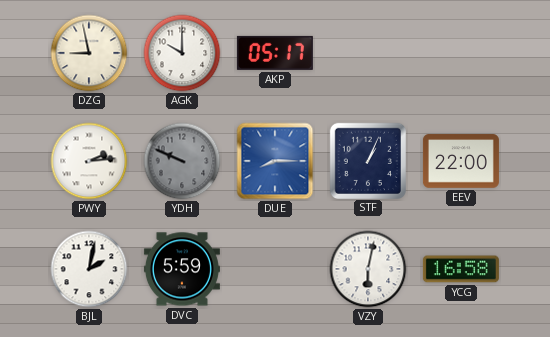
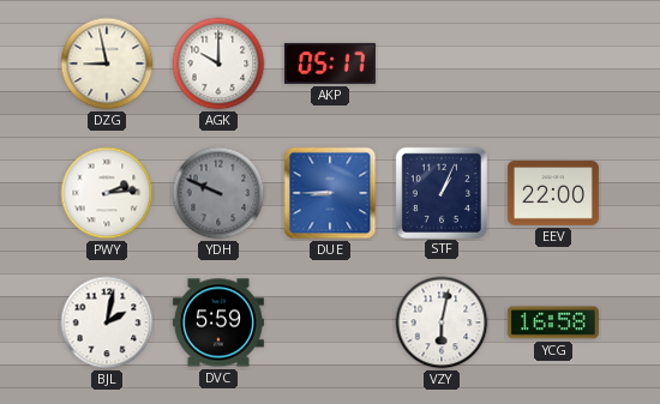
DUE: 8:15 -> 8:45
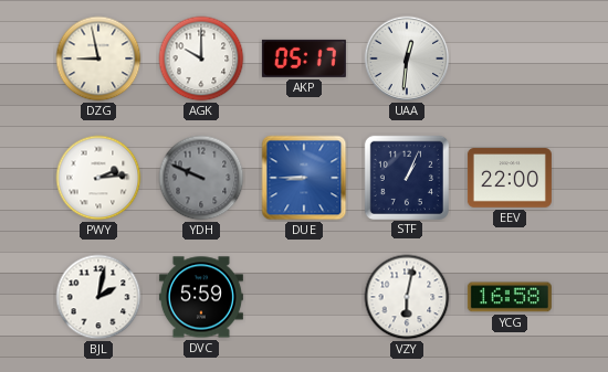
UAA: none -> 12:31
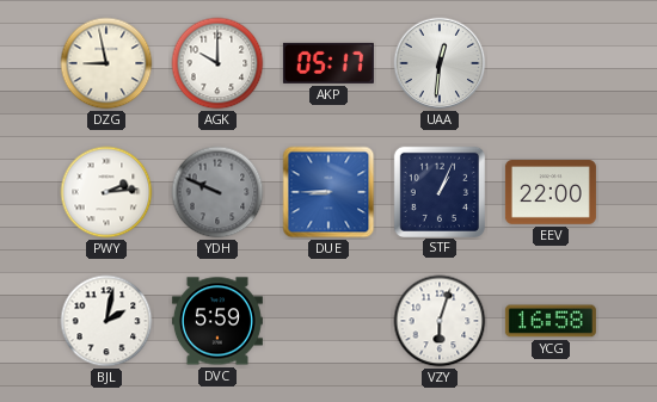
VZY: 6:02 -> 6:03
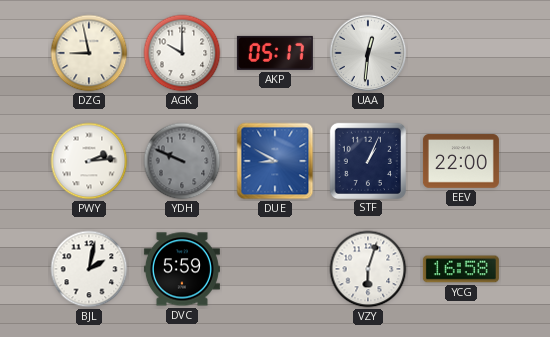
DUE: 8:45 -> 8:50
